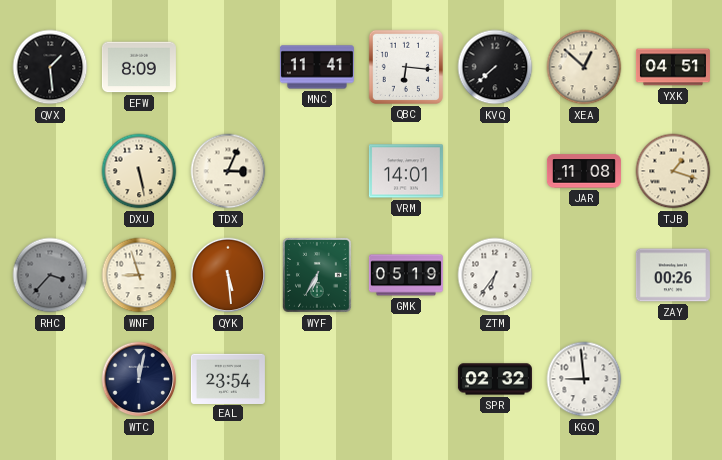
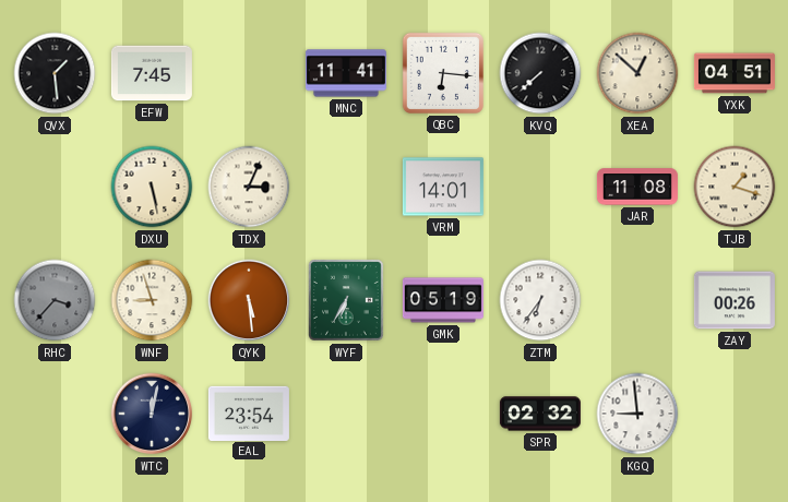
EFW: 8:09 -> 7:45
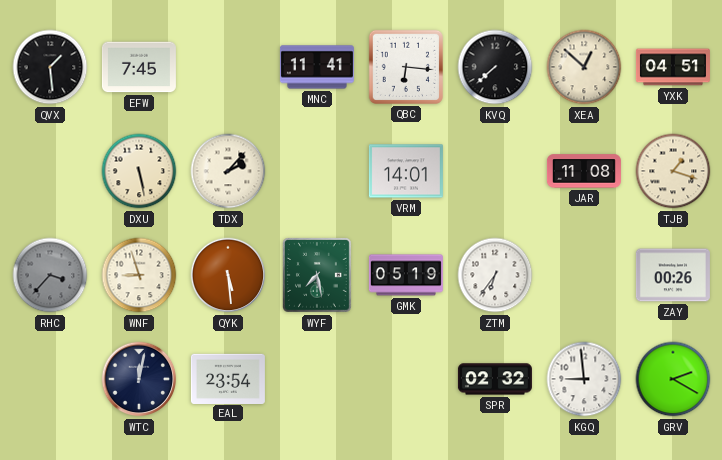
TDX: 3:04 -> 2:07
WYF: 6:35 -> 7:28
GRV: none -> 2:20
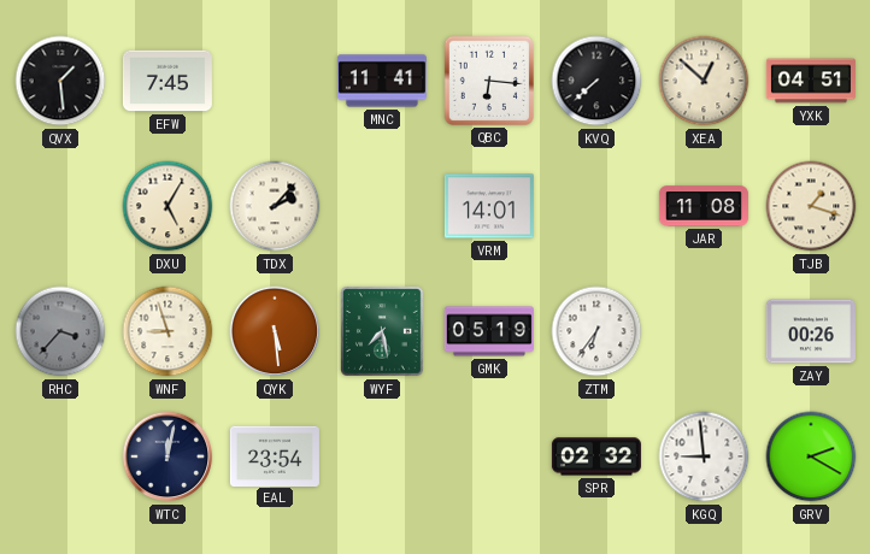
DXU: 5:28 -> 5:05
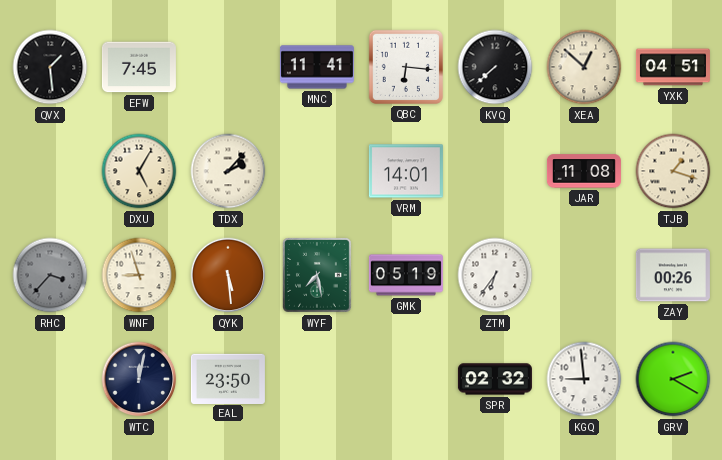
EAL: 23:54 -> 23:50
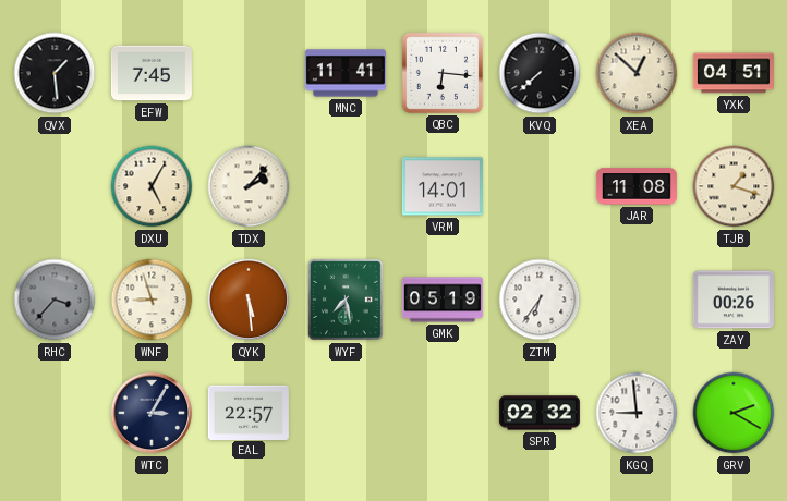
WTC: 12:02 -> 3:05
EAL: 23:50 -> 22:57
